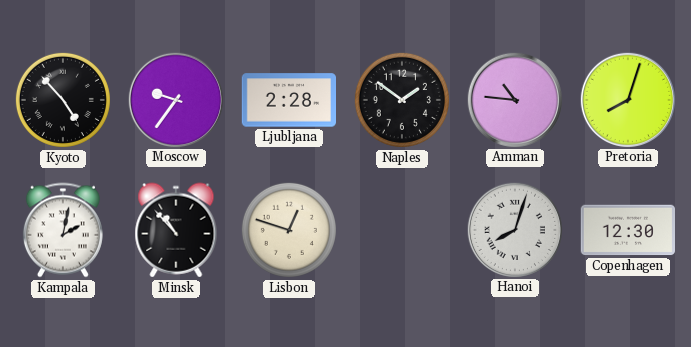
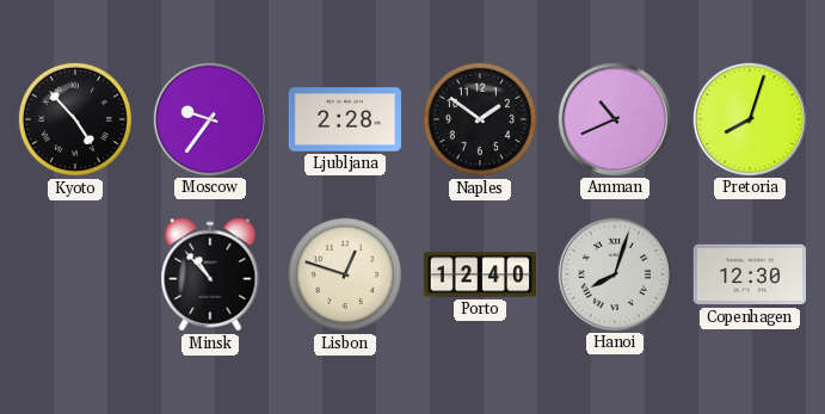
Amman: 10:46 -> 10:41
Kampala: 2:02 -> none
Porto: none -> 12:40
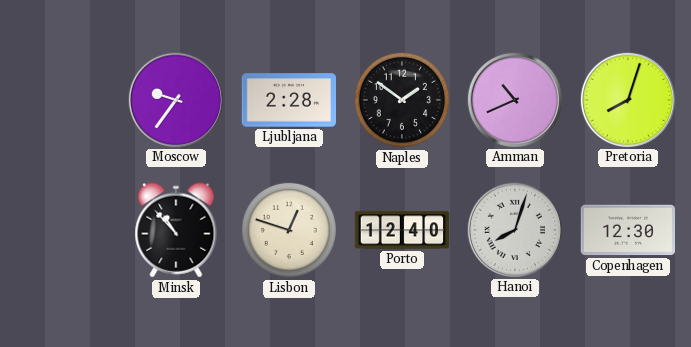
Kyoto: 4:53 -> none
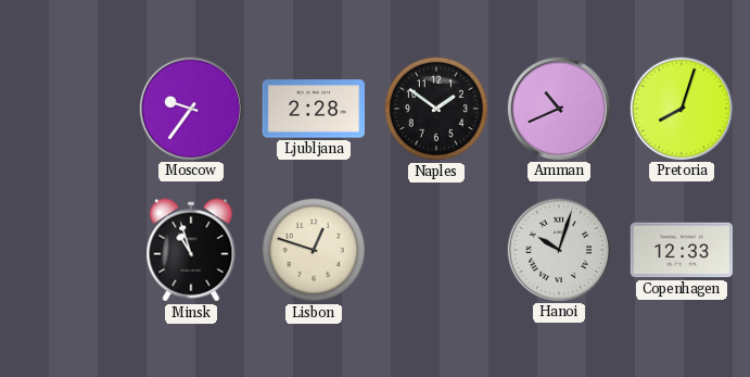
Minsk: 10:53 -> 10:57
Porto: 12:40 -> none
Hanoi: 8:03 -> 10:03
Copenhagen: 12:30 -> 12:33
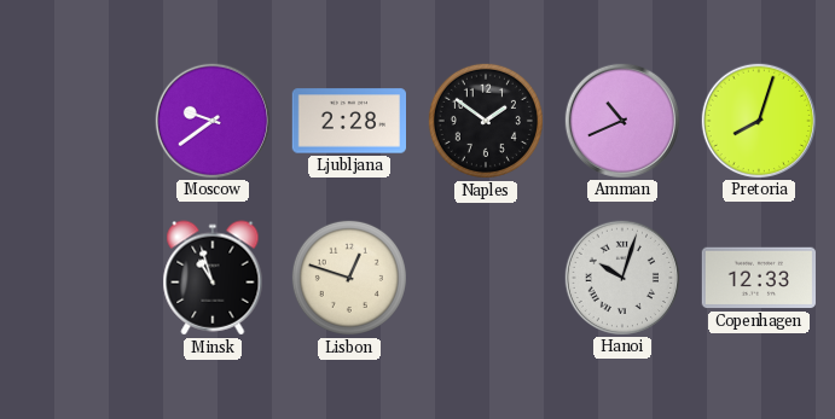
Moscow: 9:36 -> 9:39
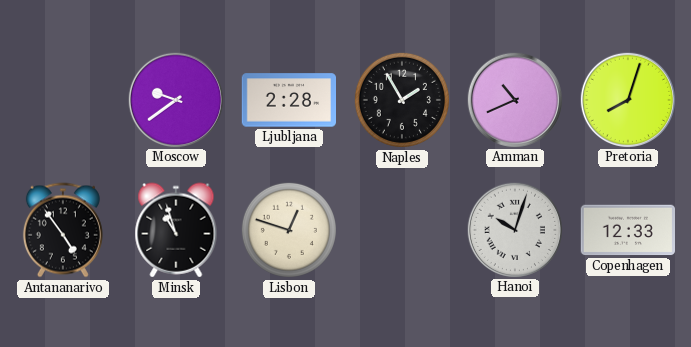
Naples: 1:51 -> 1:55
Antananarivo: none -> 4:54
